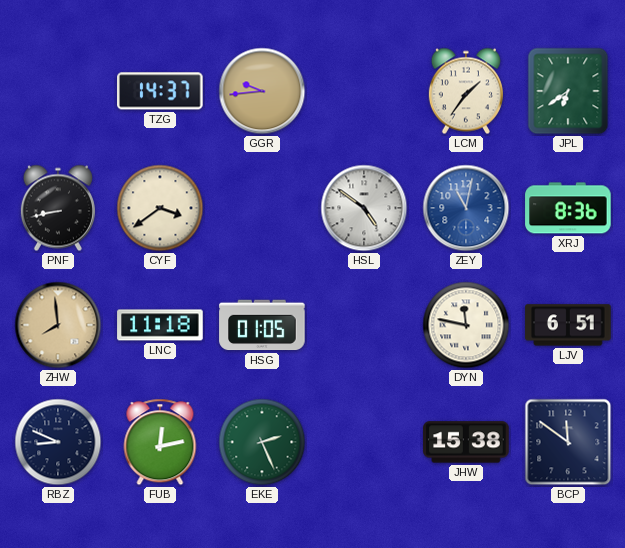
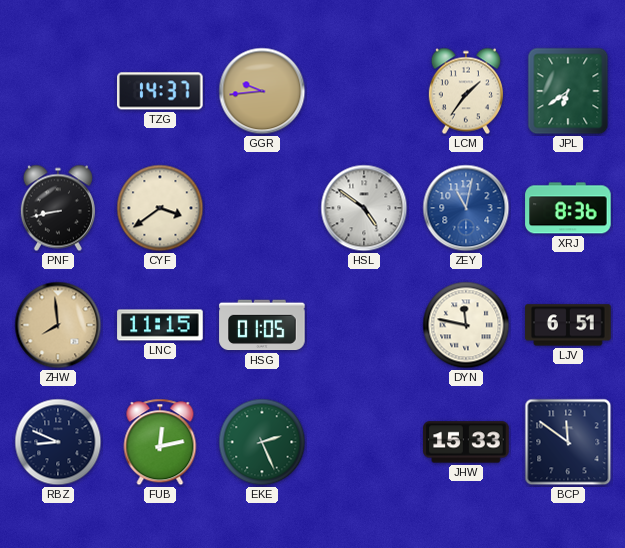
LNC: 11:18 -> 11:15
JHW: 15:38 -> 15:33
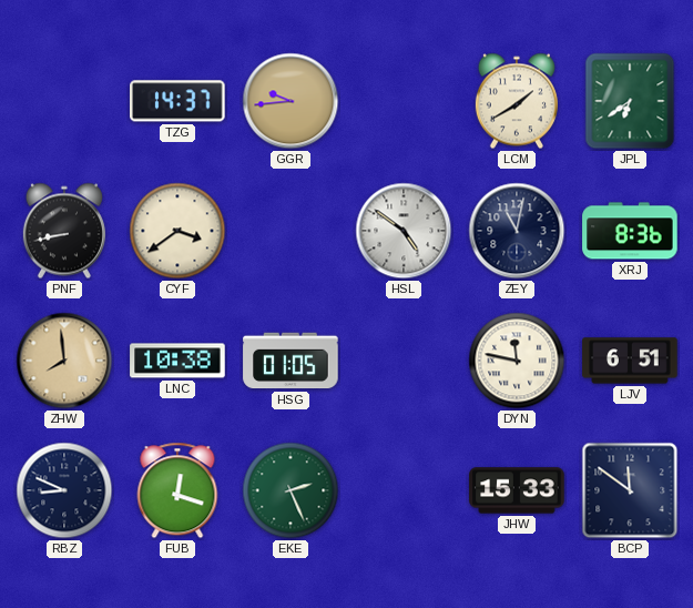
LCM: 1:36 -> 1:40
ZEY dial: blue -> navy
LNC: 11:15 -> 10:38
FUB: 12:13 -> 12:18
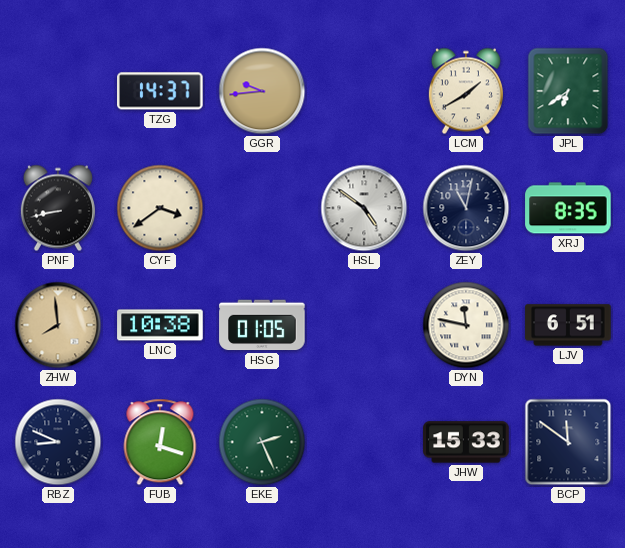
XRJ: 8:36 -> 8:35
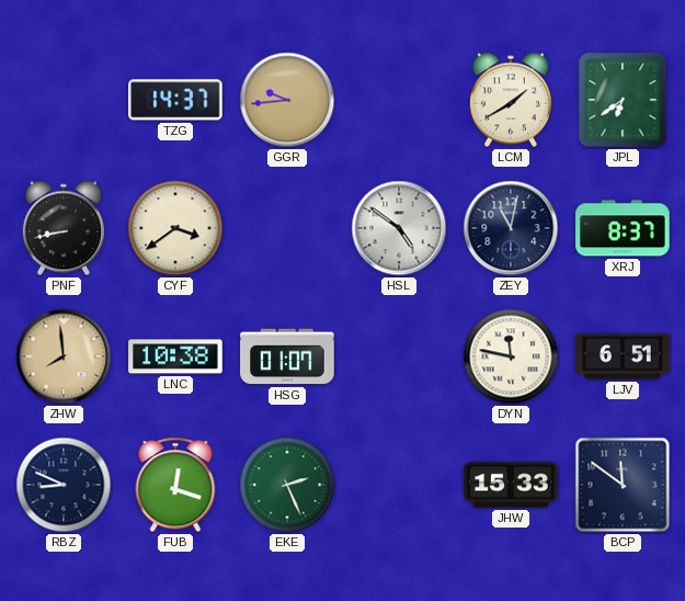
XRJ: 8:35 -> 8:37
HSG: 01:05 -> 01:07
